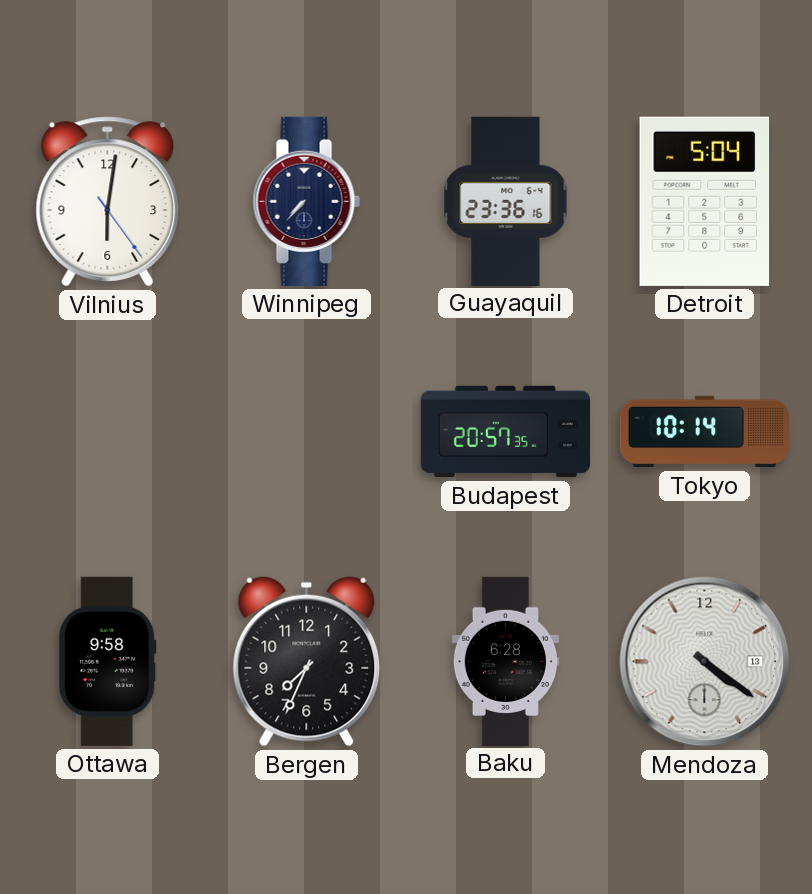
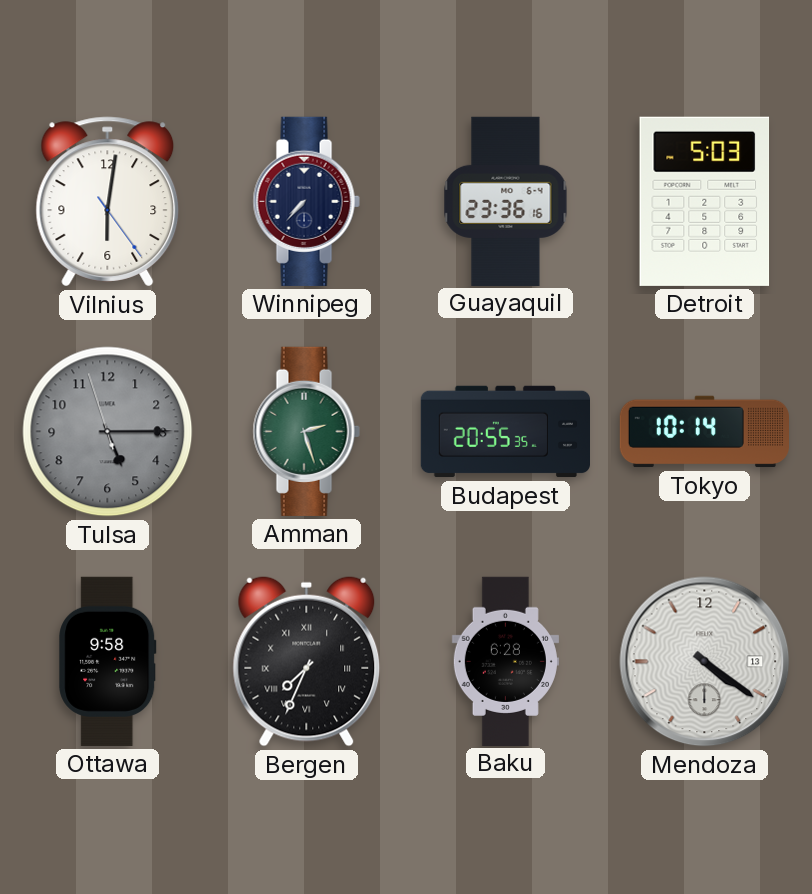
Detroit: 5:04 -> 5:03
Tulsa: none -> 5:14
Amman: none -> 2:27
Budapest: 20:57 -> 20:55
Bergen numerals: Arabic -> Roman
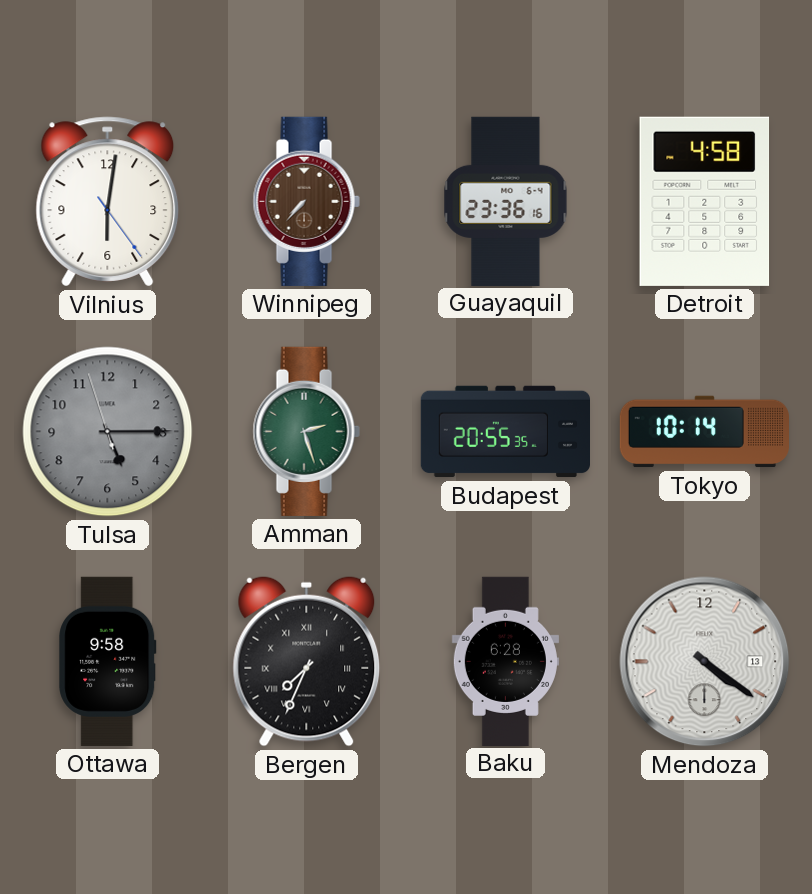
Winnipeg dial: navy -> brown
Detroit: 5:03 -> 4:58
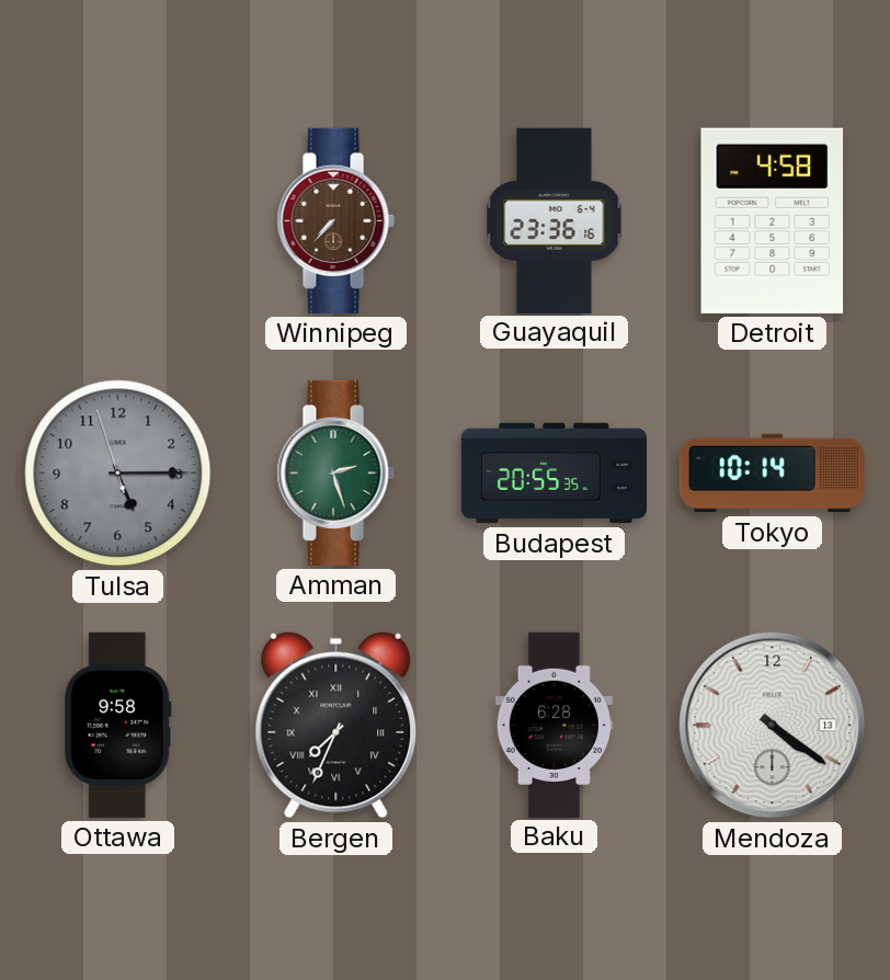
Vilnius: 6:01 -> none
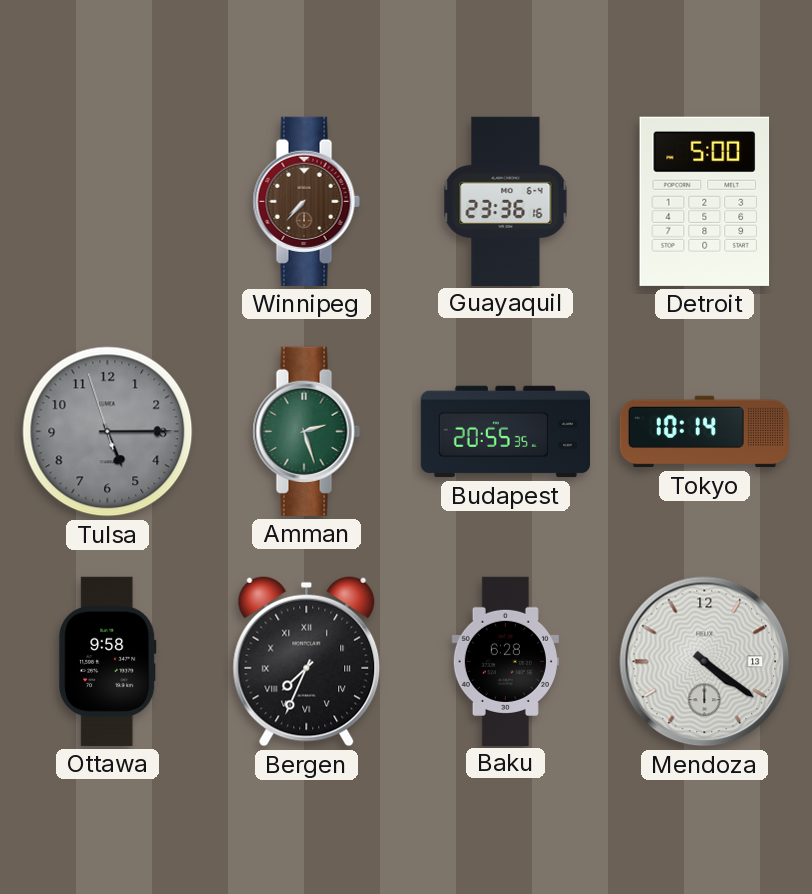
Detroit: 4:58 -> 5:00
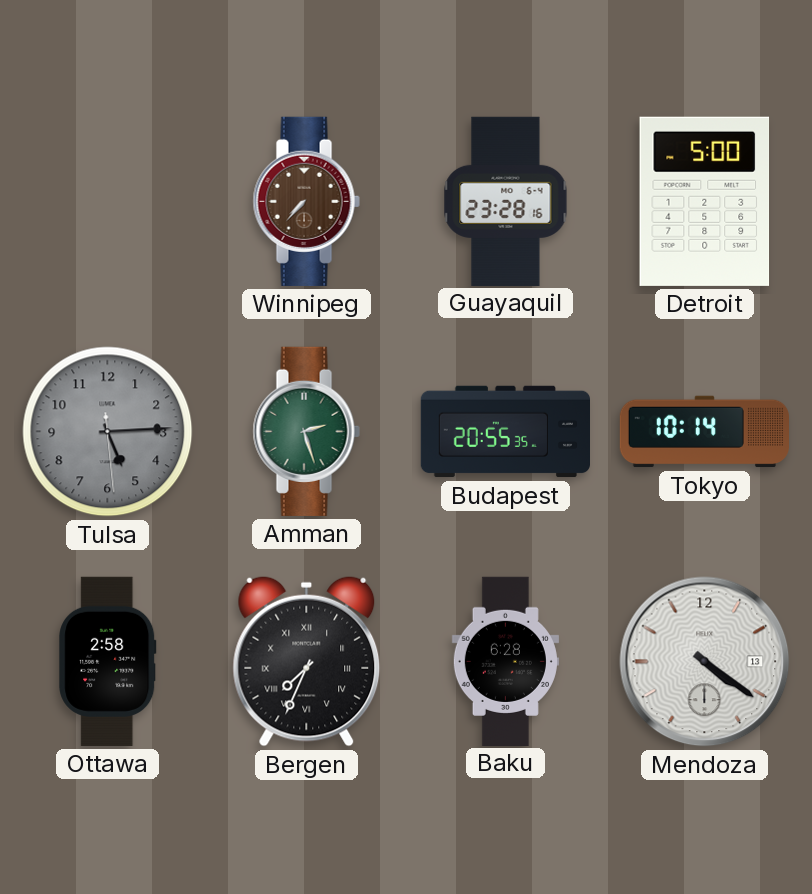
Guayaquil: 23:36 -> 23:28
Tulsa: 5:14:57 -> 5:14:29
Ottawa: 9:58 -> 2:58
